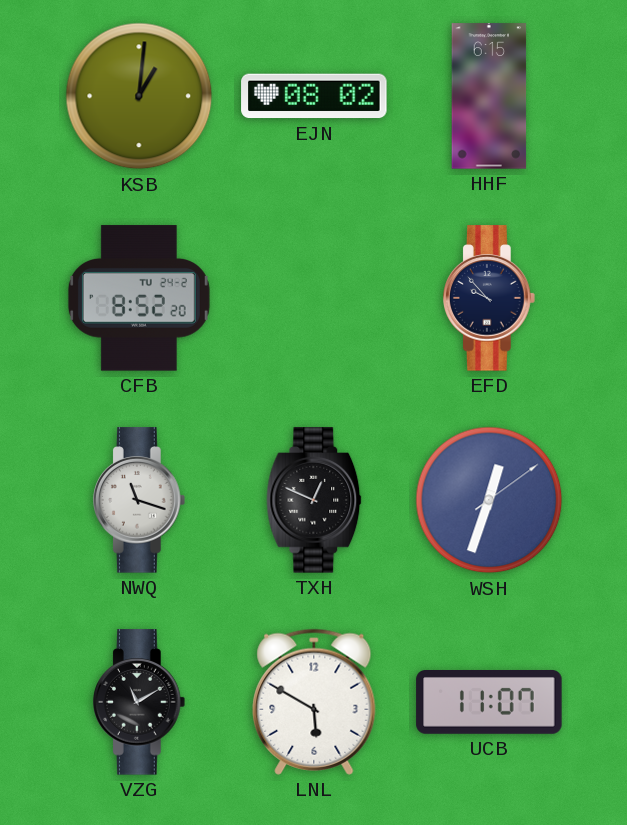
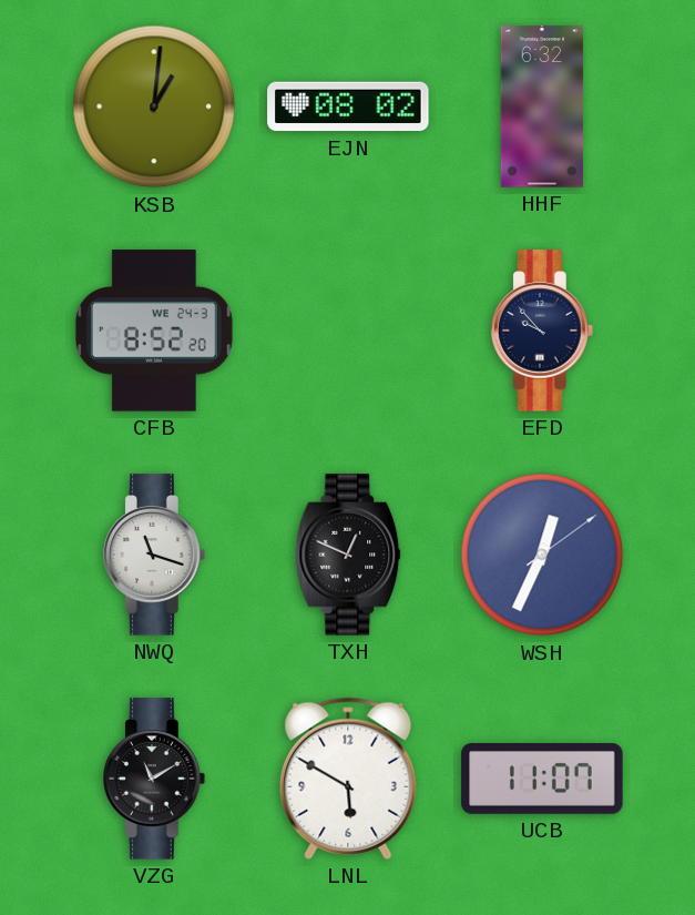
HHF: 6:15 -> 6:32
CFB date: TU 24-2 -> WE 24-3
WSH: 12:33 -> 12:34
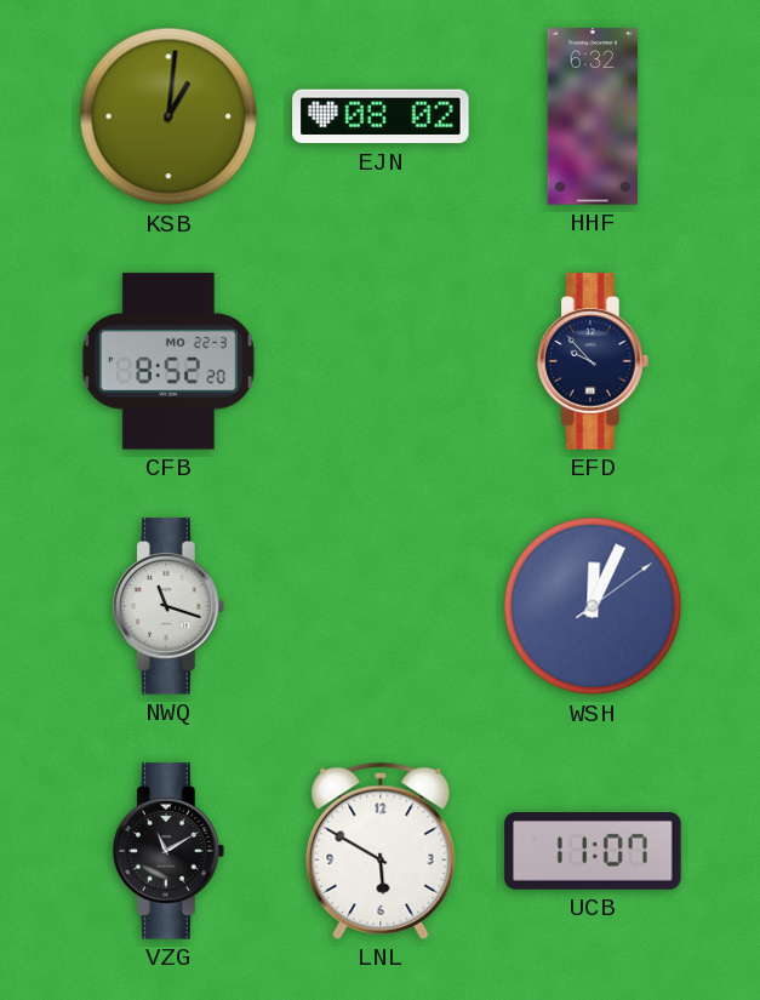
CFB date: WE 24-3 -> MO 22-3
TXH: 12:49 -> none
WSH: 12:34 -> 12:04
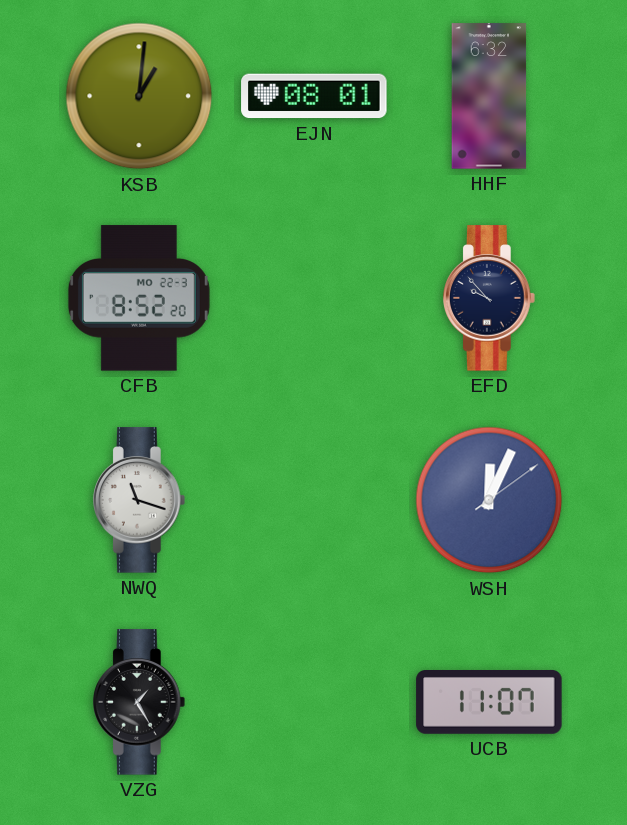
EJN: 08:02 -> 08:01
VZG: 11:10 -> 1:25
LNL: 5:50 -> none
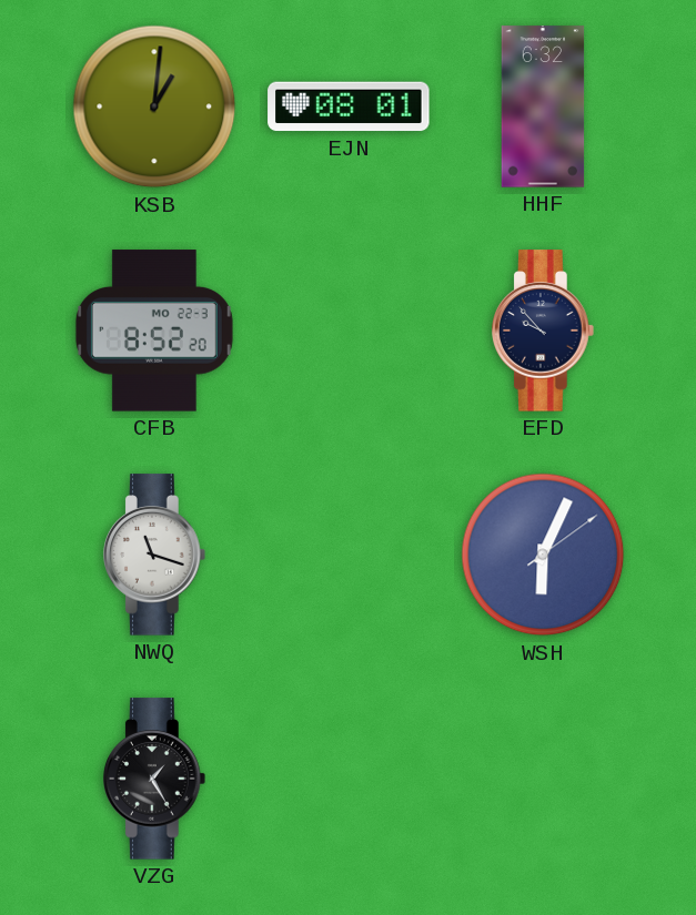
WSH: 12:04 -> 6:04
UCB: 11:07 -> none
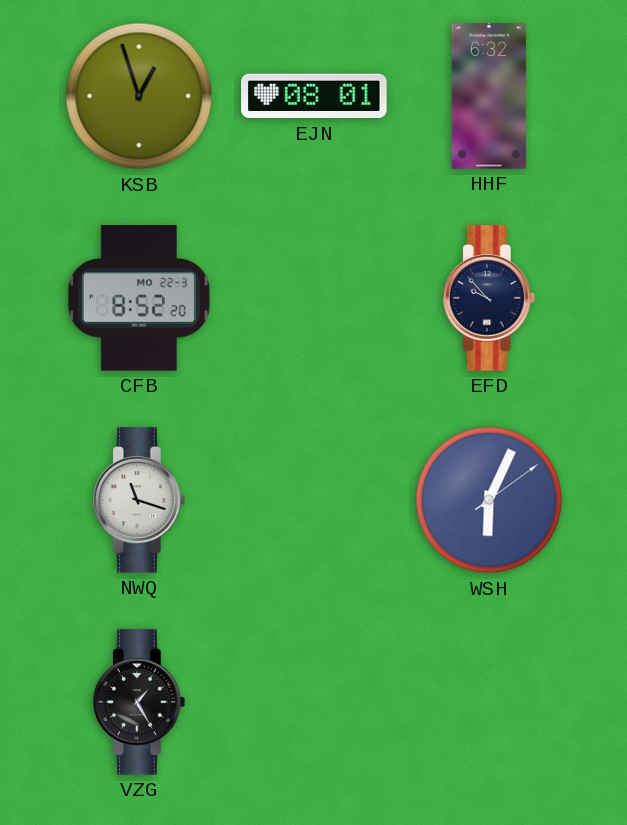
KSB: 1:01 -> 12:57
